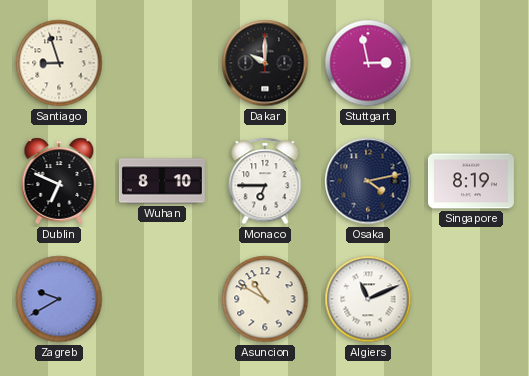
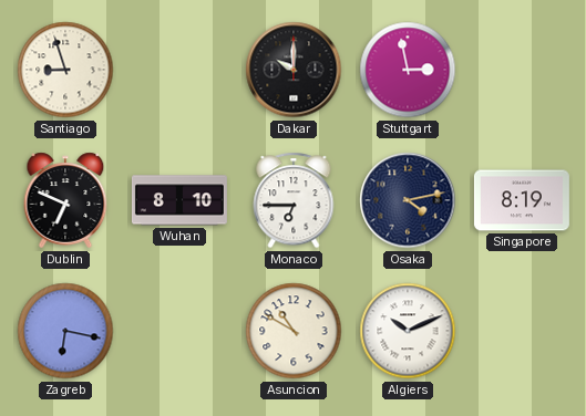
Zagreb: 9:40 -> 6:17
Algiers: 11:11 -> 10:11
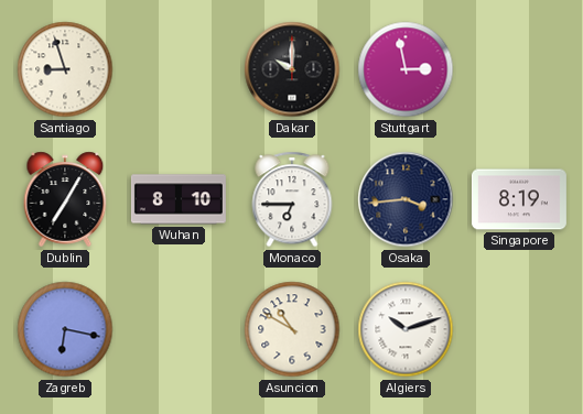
Dublin: 6:49 -> 7:05
Osaka: 4:13 -> 3:44
Algiers: 10:11 -> 10:12
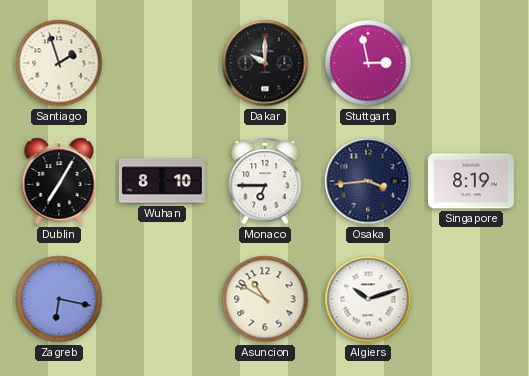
Santiago: 8:57 -> 1:57
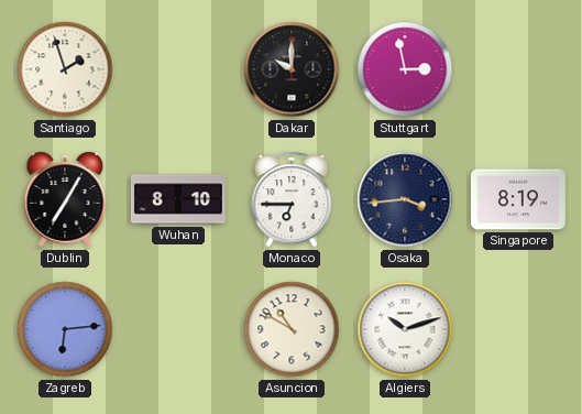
Zagreb: 6:17 -> 6:14
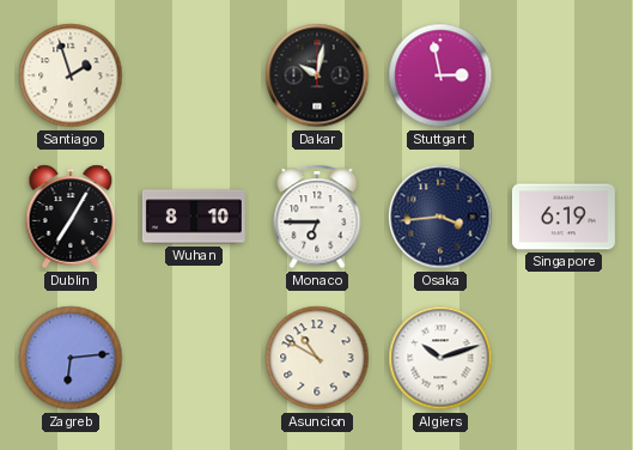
Dakar: 10:00 -> 10:02
Singapore: 8:19 -> 6:19
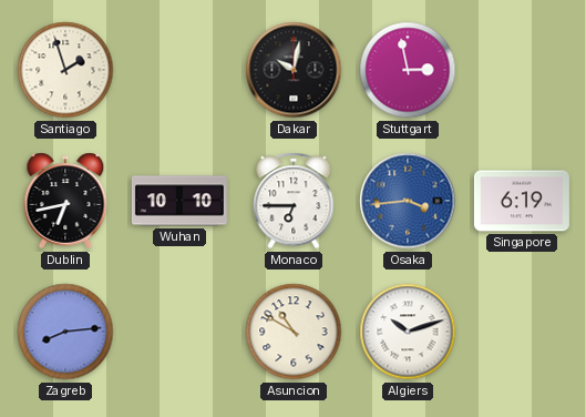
Dublin: 7:05 -> 6:43
Wuhan: 8:10 -> 10:10
Osaka dial: navy -> blue
Zagreb: 6:14 -> 8:14
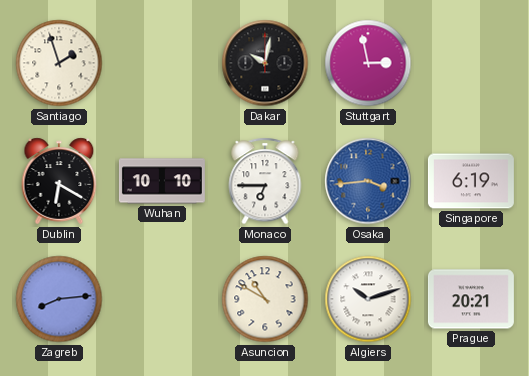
Dublin: 6:43 -> 6:20
Prague: none -> 20:21
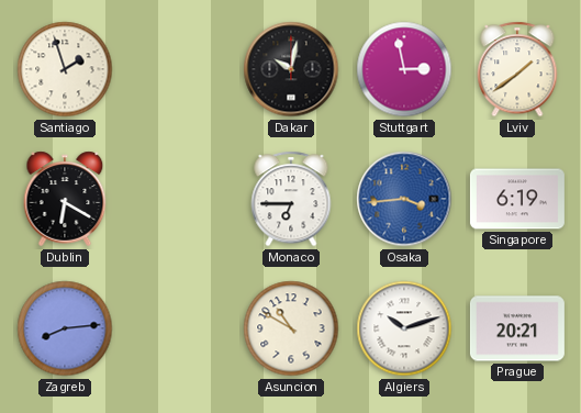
Lviv: none -> 1:39
Wuhan: 10:10 -> none
